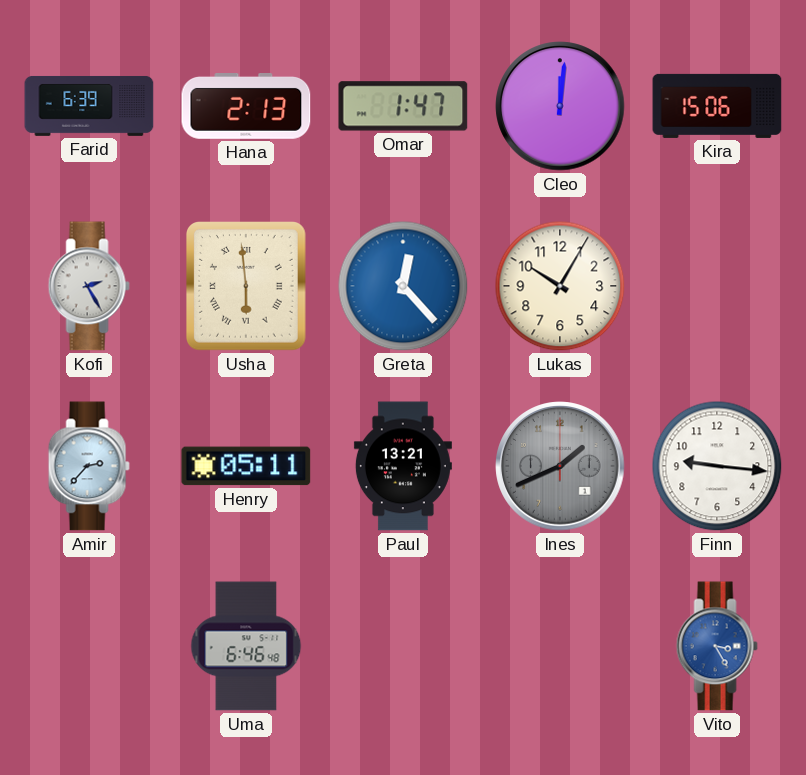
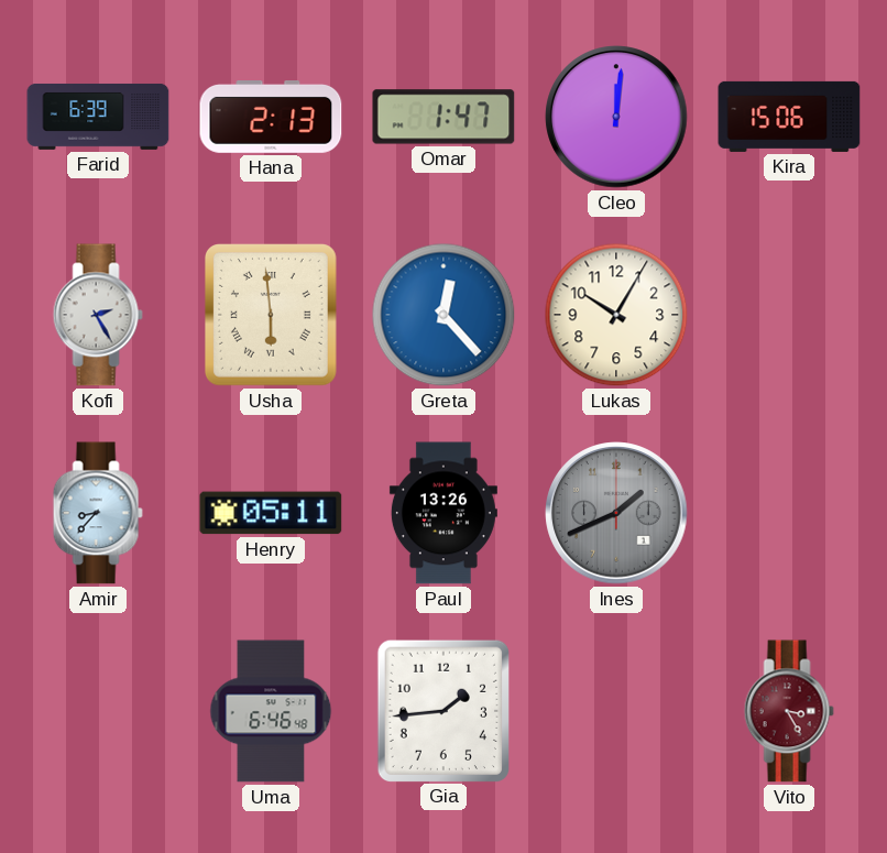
Amir: 2:37 -> 8:37
Paul: 13:21 -> 13:26
Finn: 9:16 -> none
Gia: none -> 1:44
Vito dial: blue -> burgundy
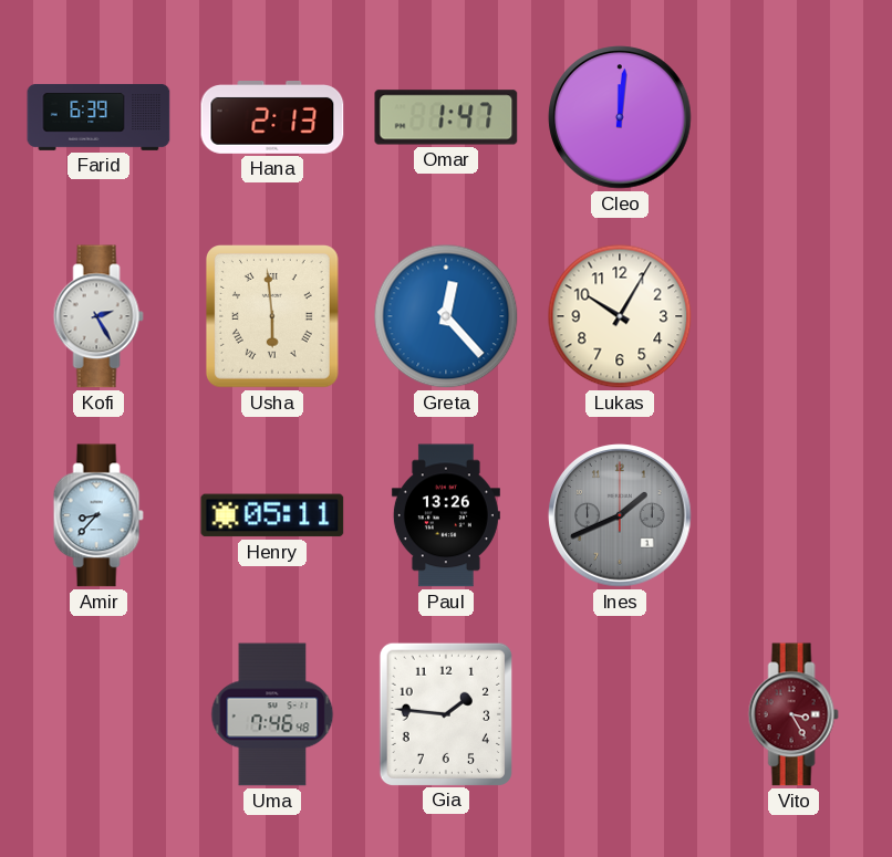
Kira: 15:06 -> none
Uma: 6:46 -> 7:46
Gia: 1:44 -> 1:46
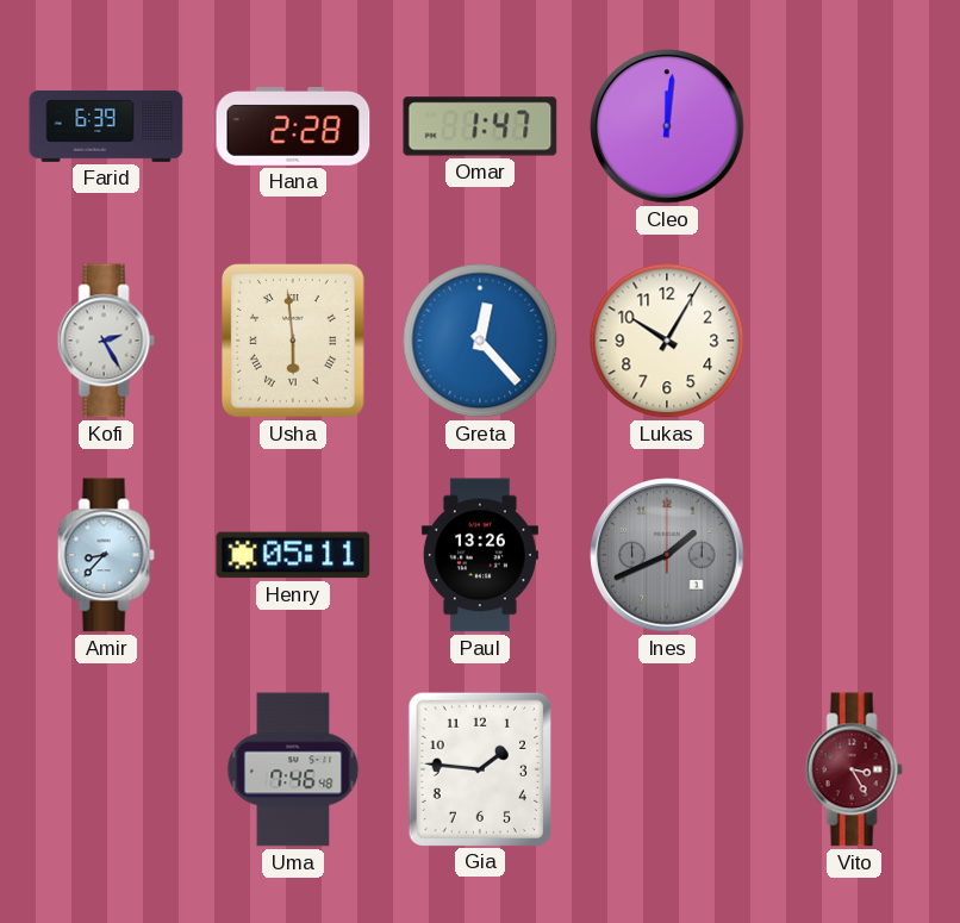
Hana: 2:13 -> 2:28
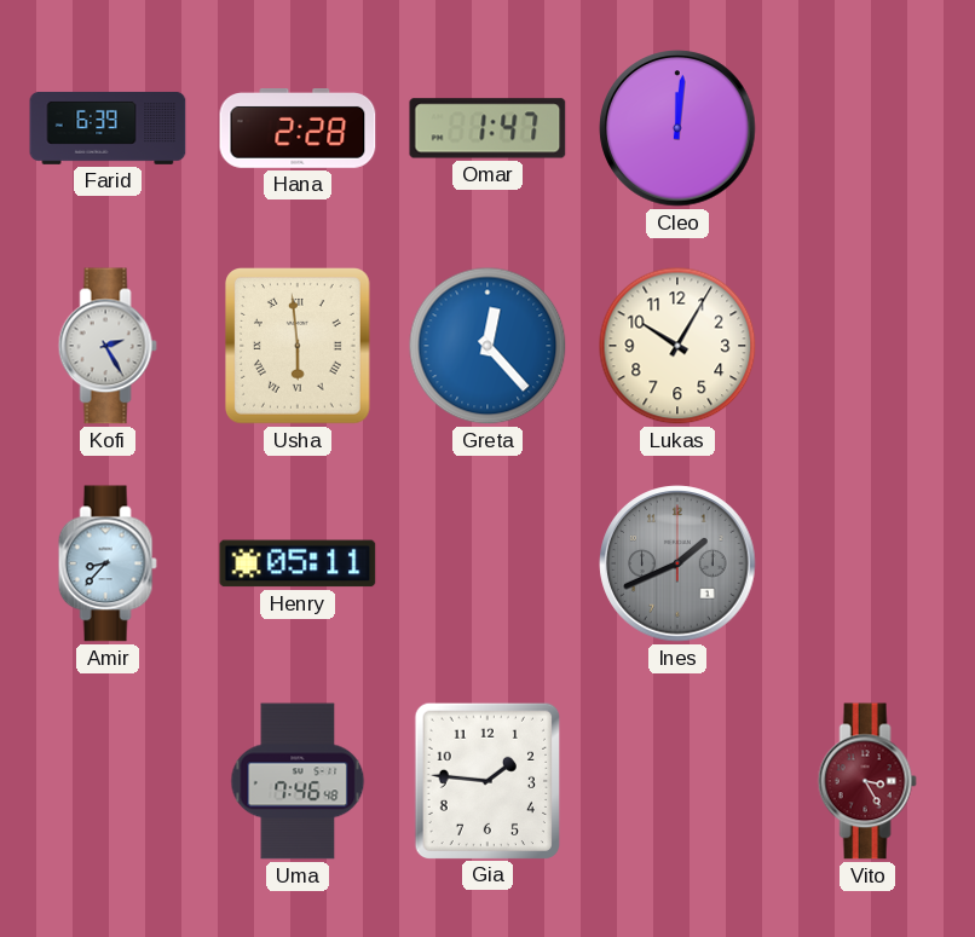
Paul: 13:26 -> none
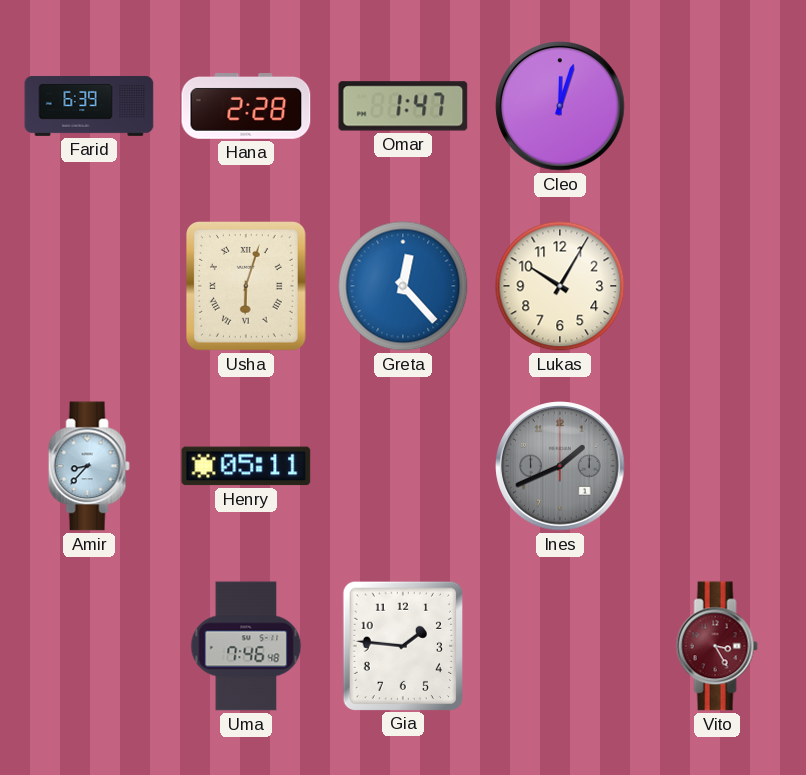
Cleo: 12:01 -> 12:03
Kofi: 2:25 -> none
Usha: 5:59 -> 6:03
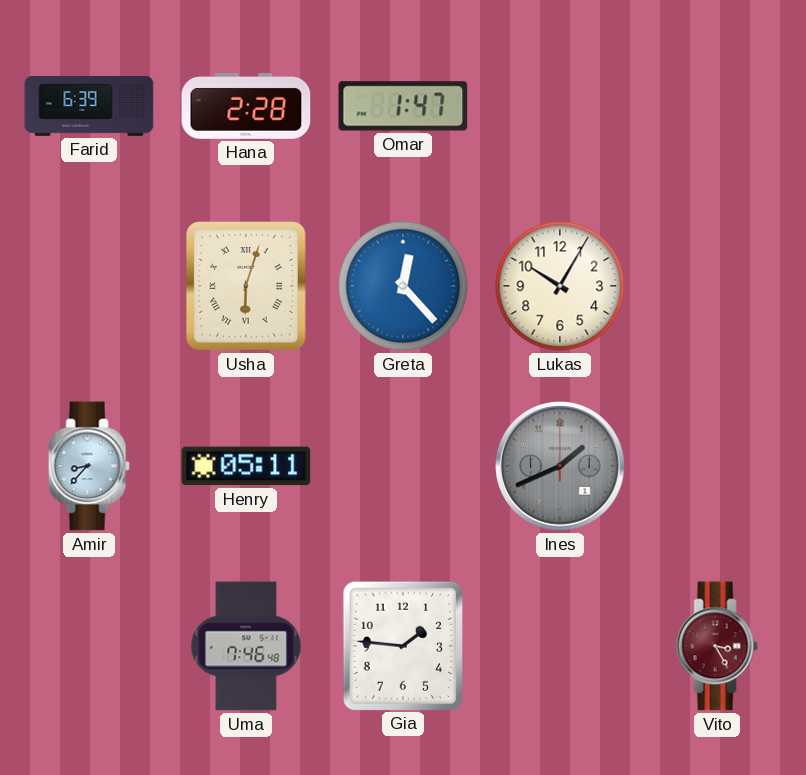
Cleo: 12:03 -> none
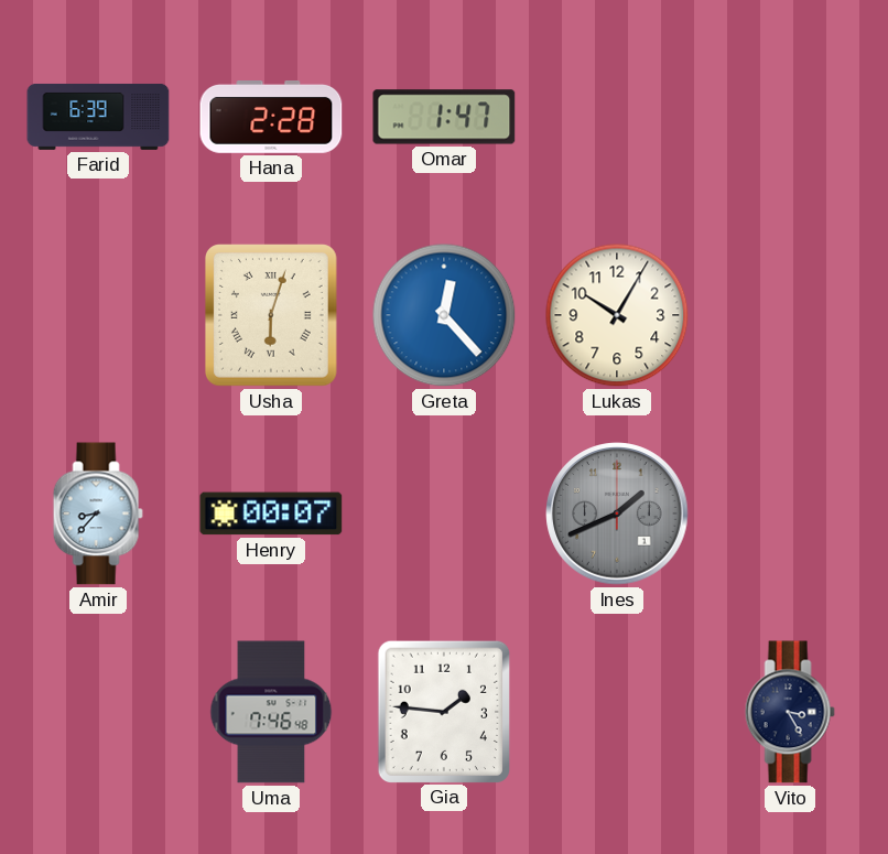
Henry: 05:11 -> 00:07
Vito dial: burgundy -> navy
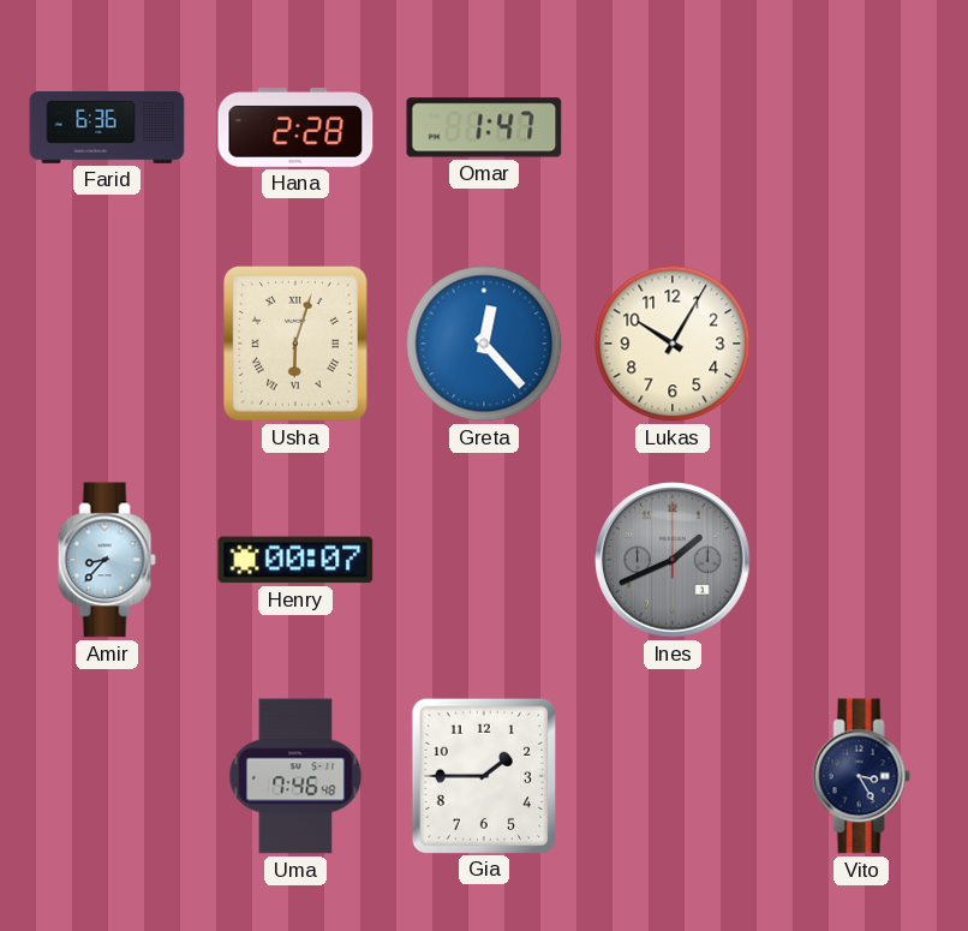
Farid: 6:39 -> 6:36
Gia: 1:46 -> 1:45
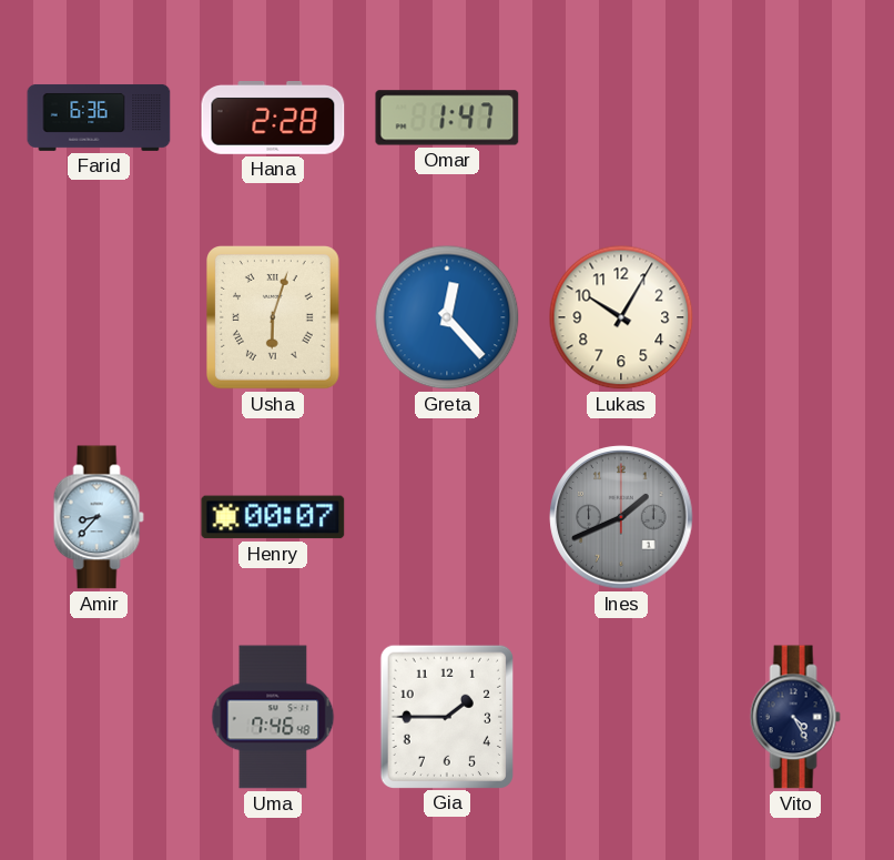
Vito: 3:25 -> 4:25
